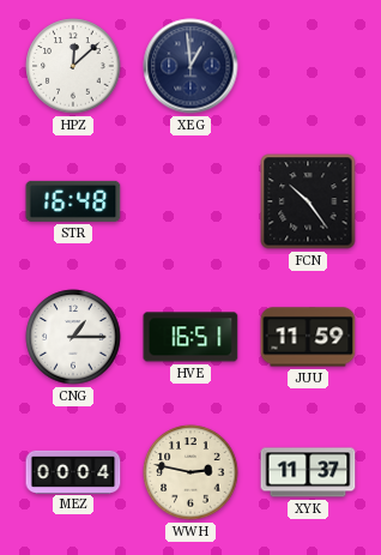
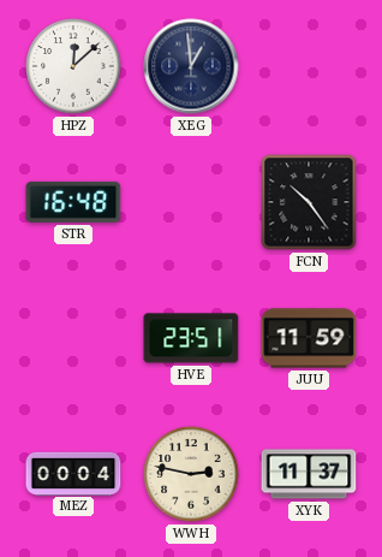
CNG: 1:15 -> none
HVE: 16:51 -> 23:51
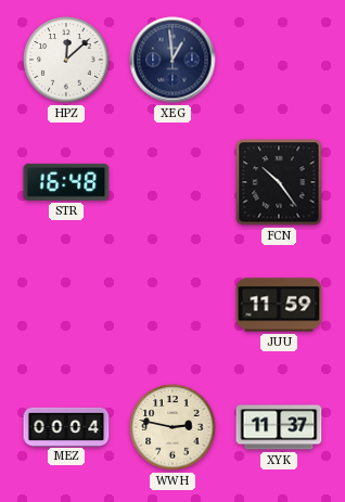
HVE: 23:51 -> none
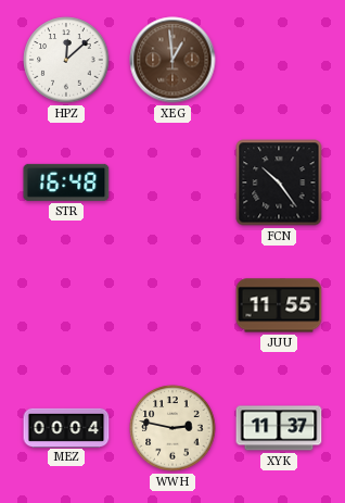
XEG dial: navy -> brown
JUU: 11:59 -> 11:55
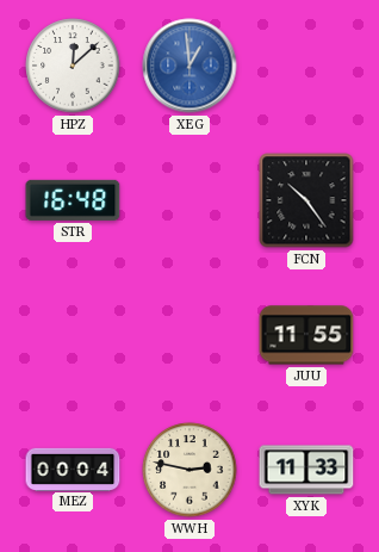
XEG dial: brown -> blue
XYK: 11:37 -> 11:33
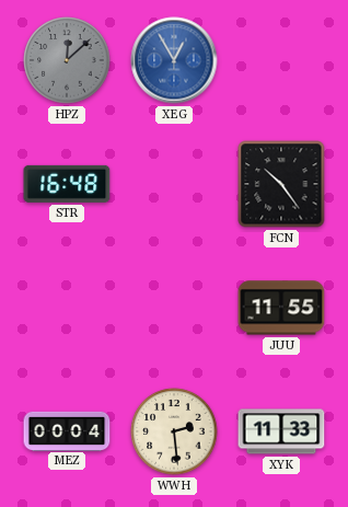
HPZ dial: white -> grey
XEG: 12:59 -> 12:55
WWH: 2:47 -> 2:29
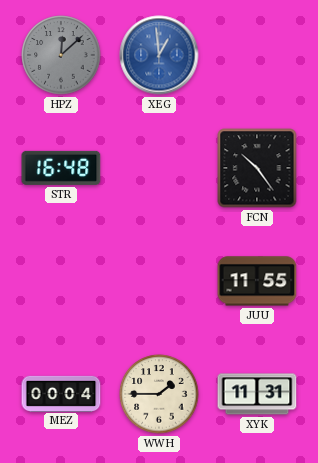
XEG: 12:55 -> 12:59
WWH: 2:29 -> 1:45
XYK: 11:33 -> 11:31
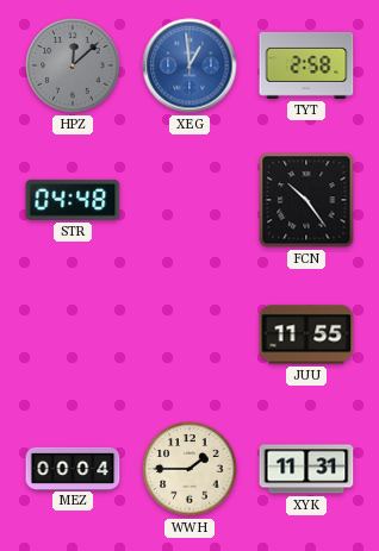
TYT: none -> 2:58
STR: 16:48 -> 04:48
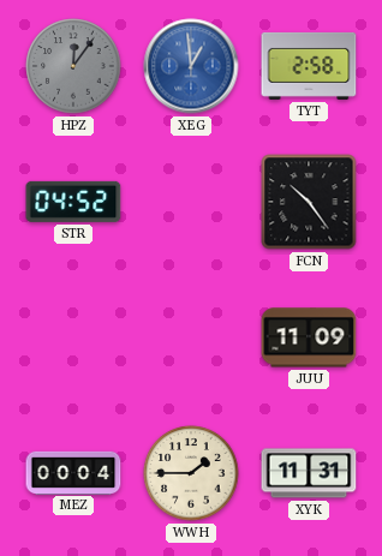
HPZ: 12:08 -> 12:06
STR: 04:48 -> 04:52
JUU: 11:55 -> 11:09
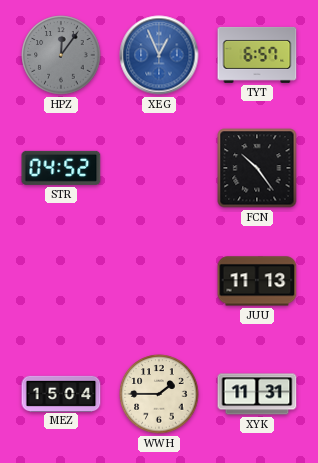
XEG: 12:59 -> 12:56
TYT: 2:58 -> 6:57
JUU: 11:09 -> 11:13
MEZ: 00:04 -> 15:04
